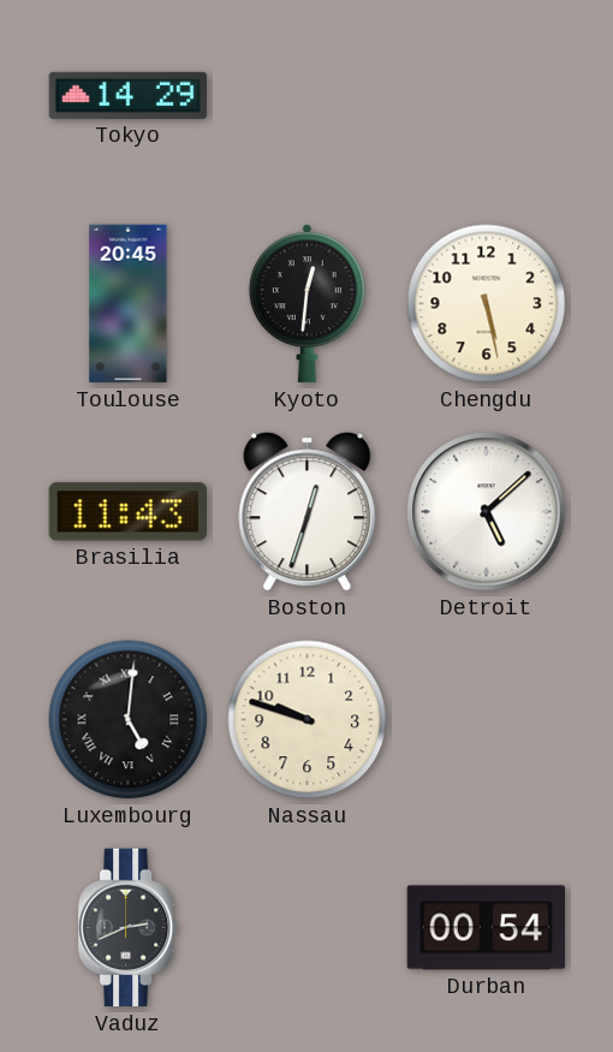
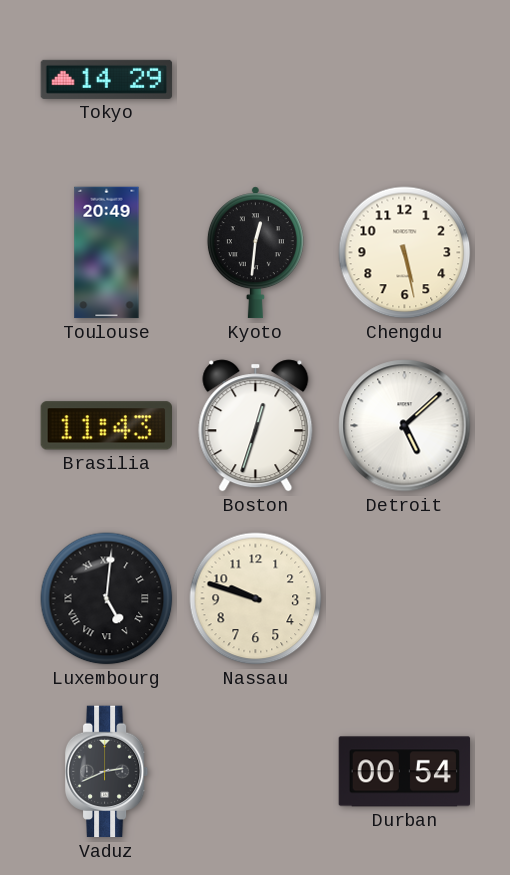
Toulouse: 20:45 -> 20:49
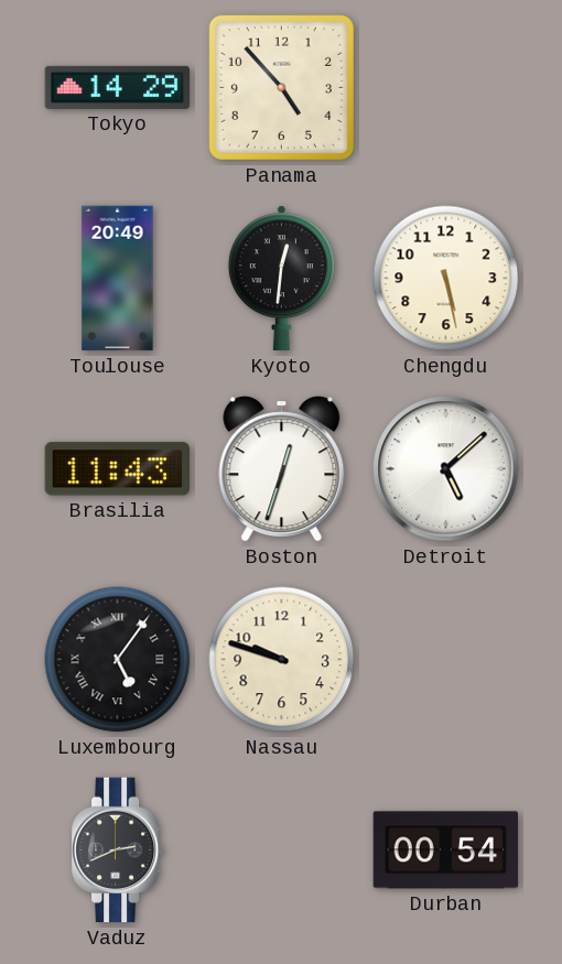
Panama: none -> 4:53
Luxembourg: 5:01 -> 5:06
